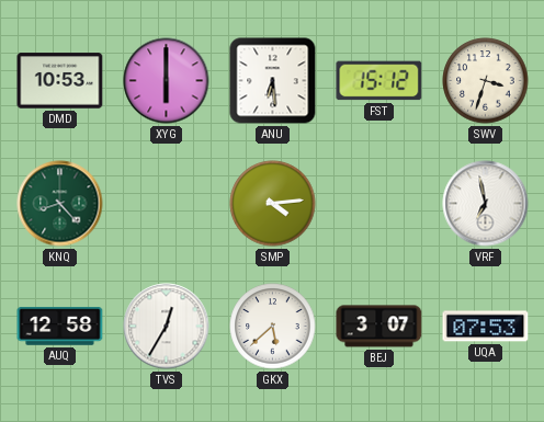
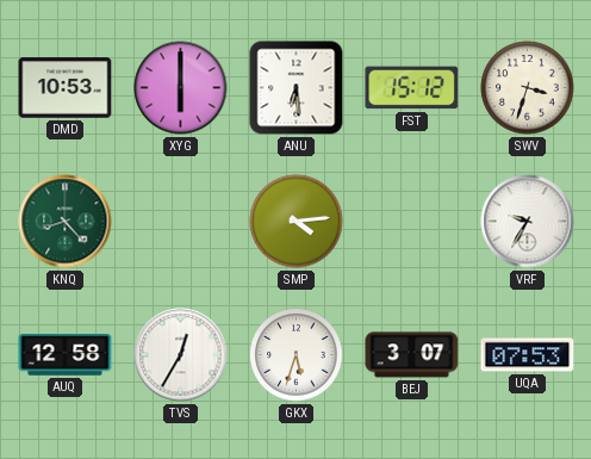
VRF: 6:58 -> 9:35
GKX: 5:38 -> 5:33
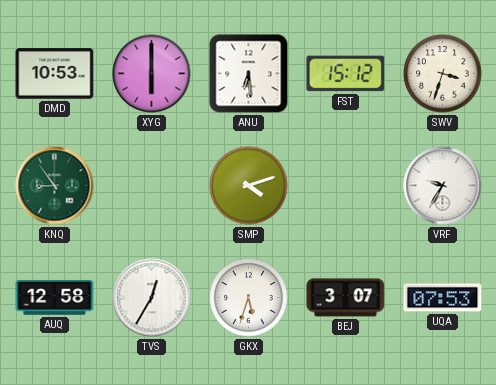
KNQ: 8:23 -> 8:54
SMP: 4:14 -> 4:12
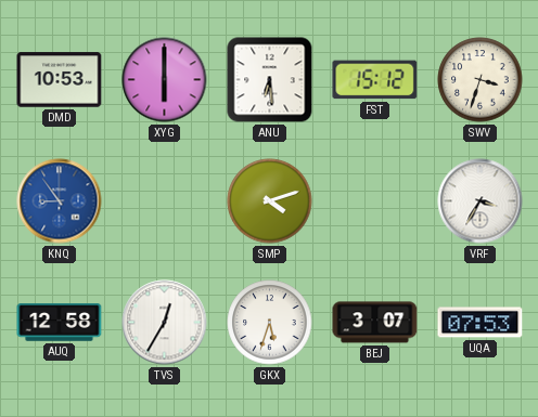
KNQ dial: green -> blue
VRF: 9:35 -> 3:35
